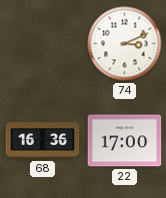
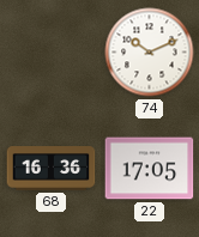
74: 3:11 -> 10:11
22: 17:00 -> 17:05
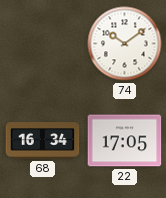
74: 10:11 -> 10:09
68: 16:36 -> 16:34
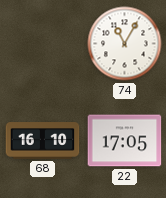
74: 10:09 -> 11:05
68: 16:34 -> 16:10
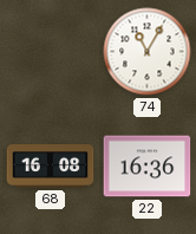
68: 16:10 -> 16:08
22: 17:05 -> 16:36
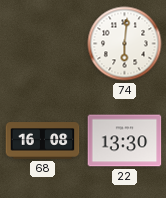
74: 11:05 -> 6:01
22: 16:36 -> 13:30
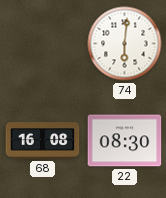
22: 13:30 -> 08:30
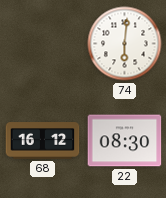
68: 16:08 -> 16:12
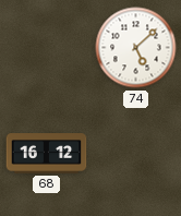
74: 6:01 -> 5:08
22: 08:30 -> none
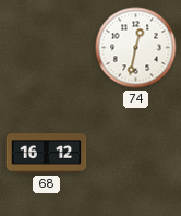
74: 5:08 -> 12:32
